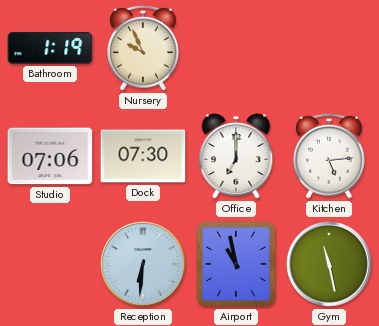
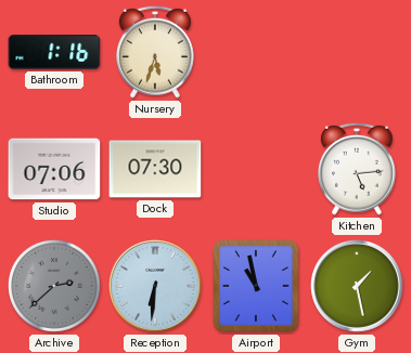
Bathroom: 1:19 -> 1:16
Nursery: 9:56 -> 5:33
Office: 7:00 -> none
Archive: none -> 2:38
Gym: 11:28 -> 1:28
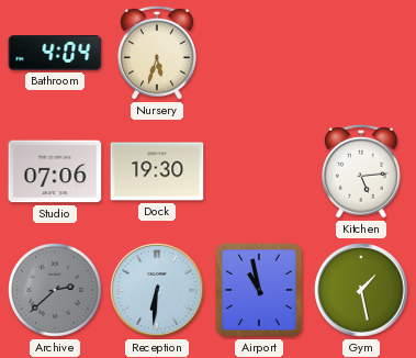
Bathroom: 1:16 -> 4:04
Dock: 07:30 -> 19:30
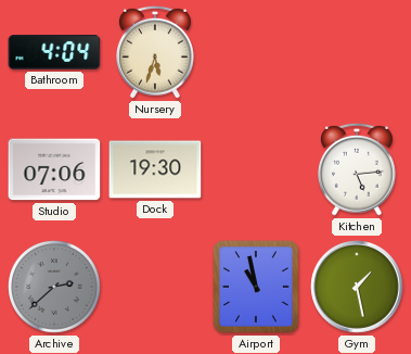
Reception: 6:31 -> none
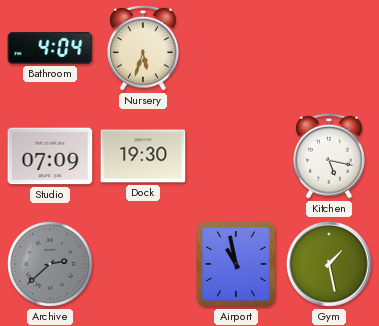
Studio: 07:06 -> 07:09
Kitchen: 5:14 -> 5:17
